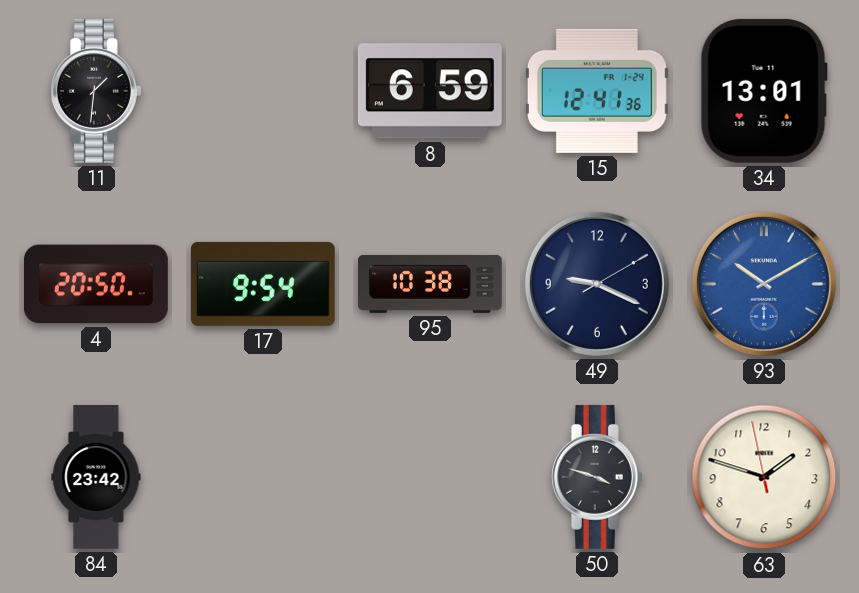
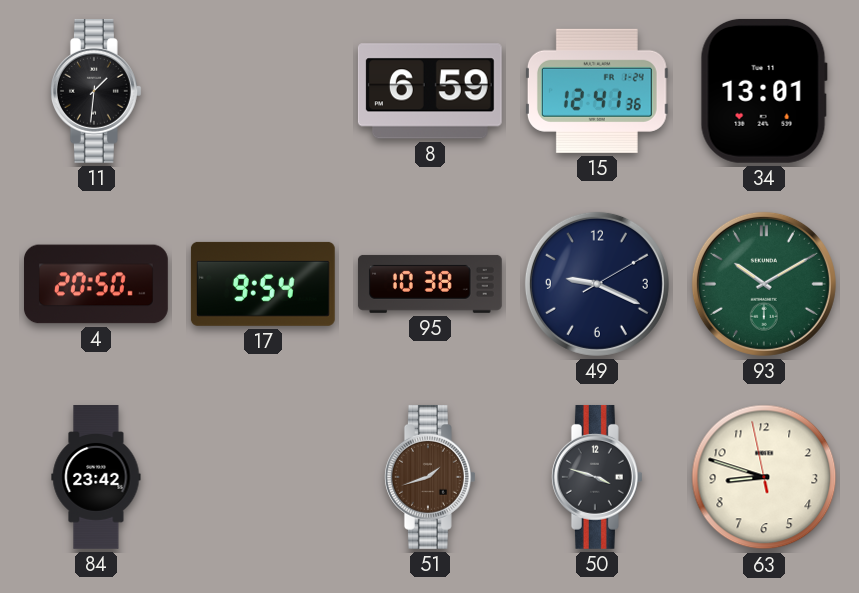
93 dial: blue -> green
51: none -> 1:42
63: 1:47 -> 8:47
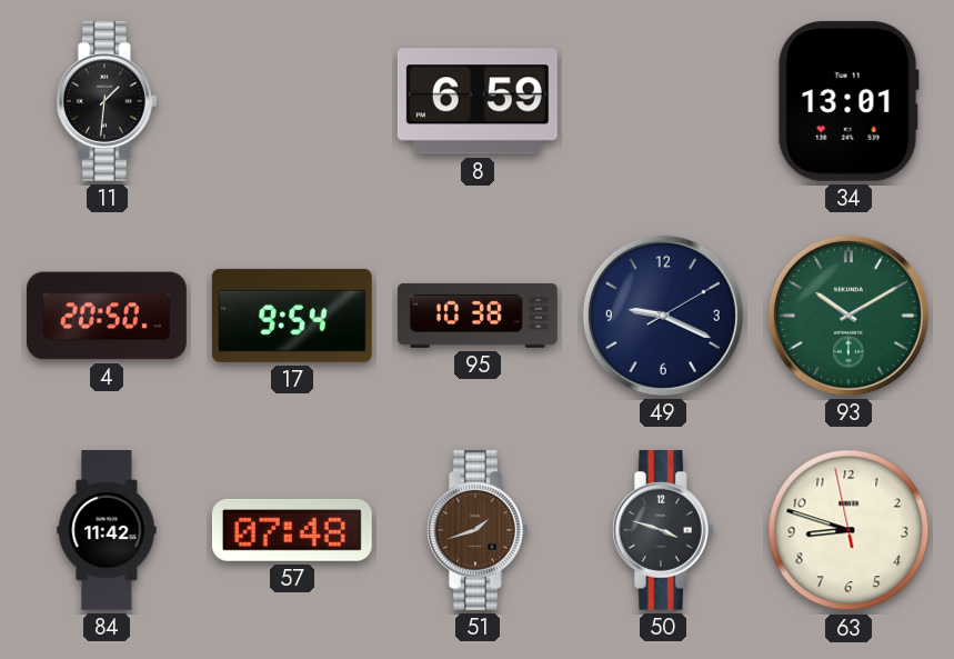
15: 12:41 -> none
84: 23:42 -> 11:42
57: none -> 07:48
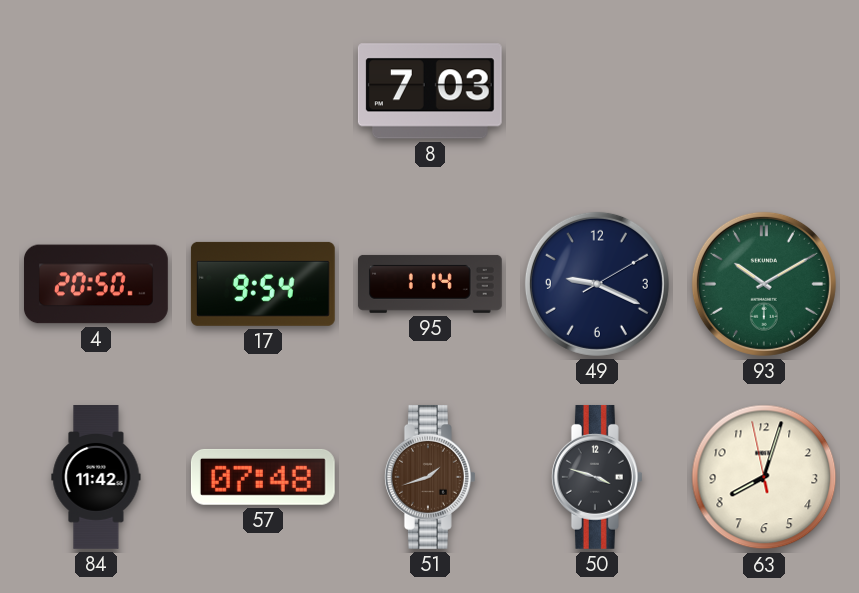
11: 1:31 -> none
8: 6:59 -> 7:03
34: 13:01 -> none
95: 10:38 -> 1:14
63: 8:47 -> 8:02
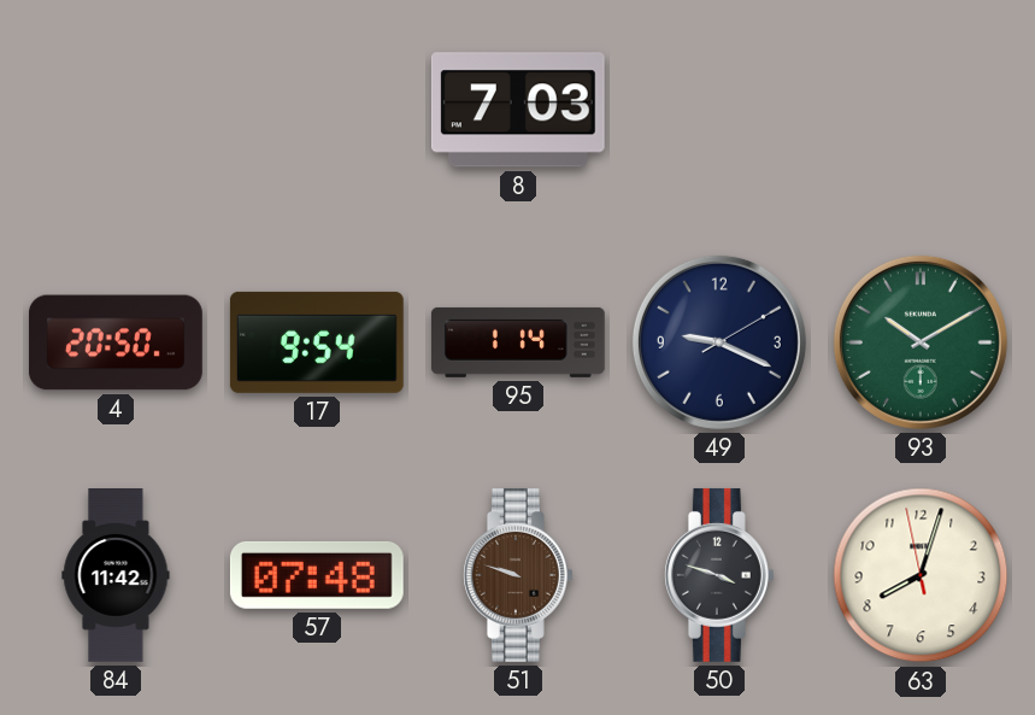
51: 1:42 -> 9:48
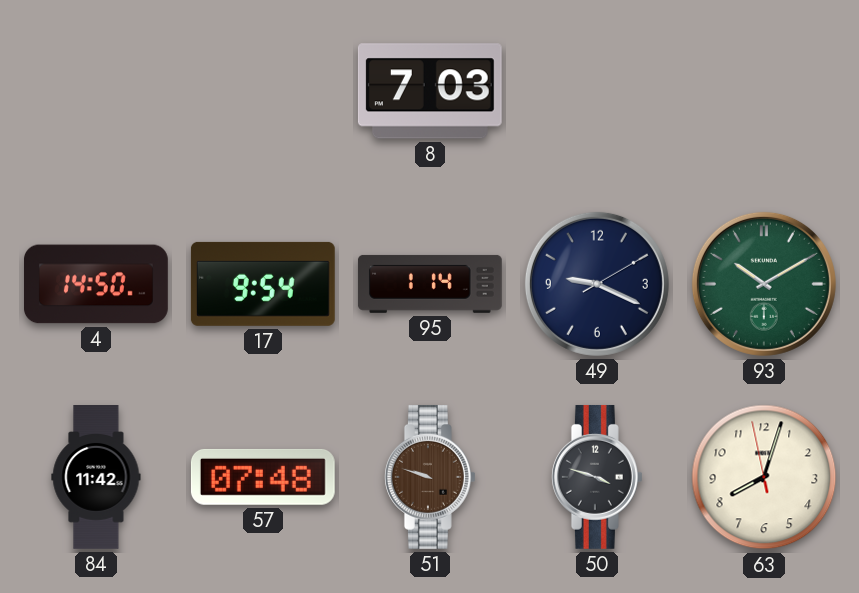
4: 20:50 -> 14:50
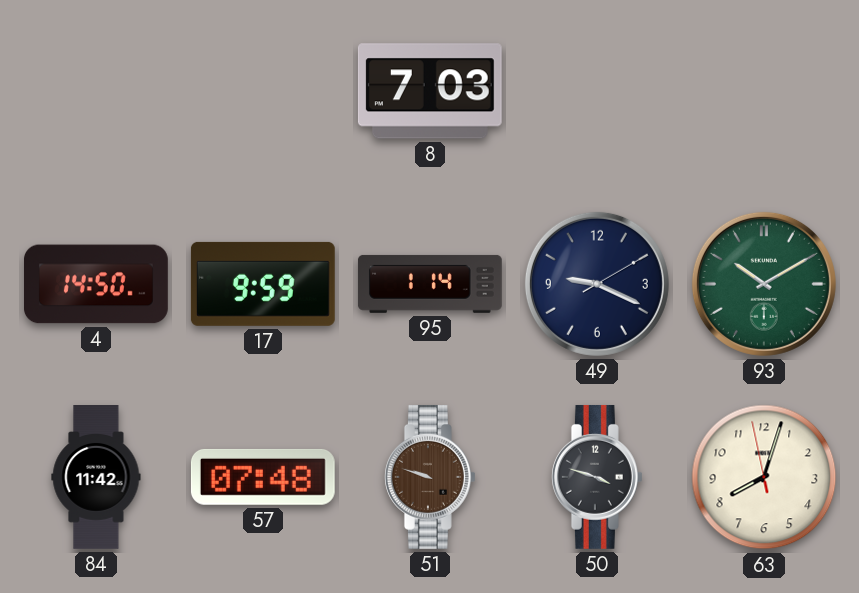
17: 9:54 -> 9:59
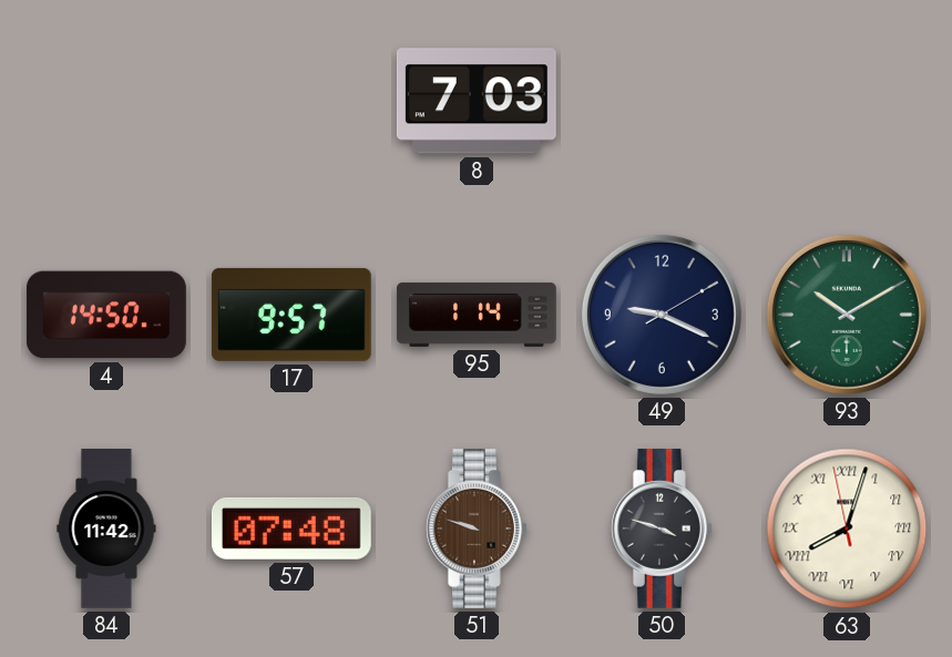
17: 9:59 -> 9:57
63 numerals: Arabic -> Roman
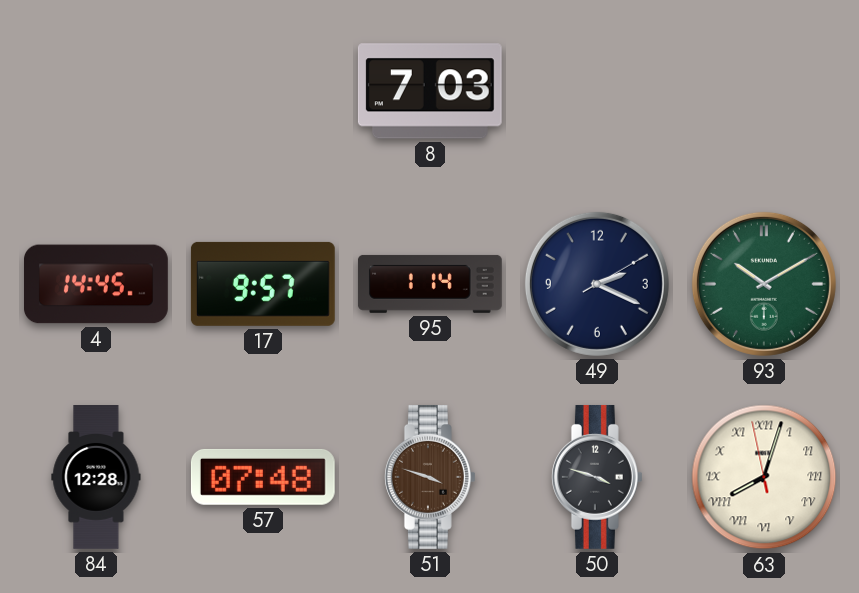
4: 14:50 -> 14:45
49: 9:19 -> 2:19
84: 11:42 -> 12:28
51: 9:48 -> 3:48
